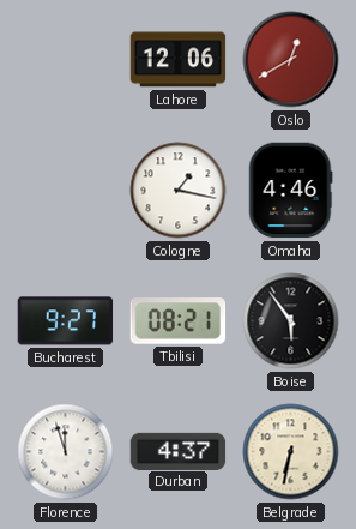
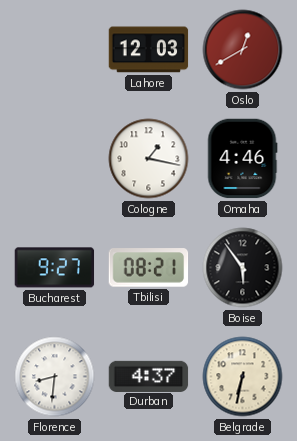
Lahore: 12:06 -> 12:03
Florence: 11:57 -> 8:31
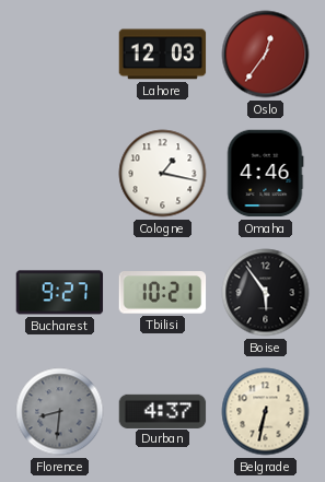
Oslo: 12:40 -> 12:36
Tbilisi: 08:21 -> 10:21
Florence dial: white -> grey
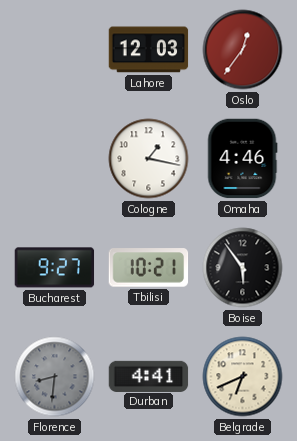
Durban: 4:37 -> 4:41
Belgrade: 6:32 -> 6:41
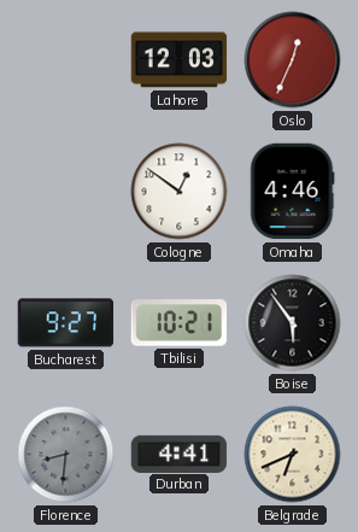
Oslo: 12:36 -> 12:34
Cologne: 1:17 -> 12:51
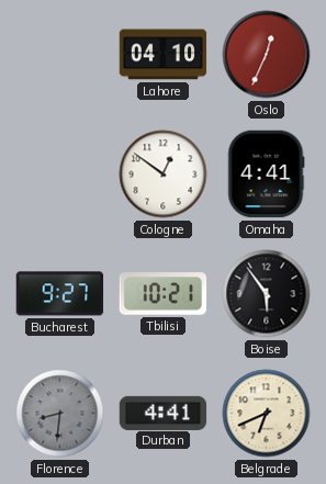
Lahore: 12:03 -> 04:10
Omaha: 4:46 -> 4:41
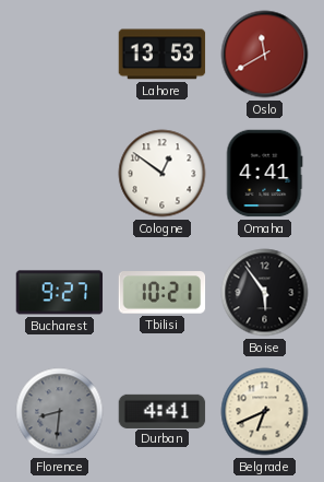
Lahore: 04:10 -> 13:53
Oslo: 12:34 -> 11:40
